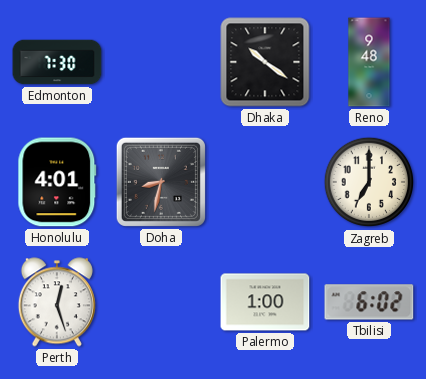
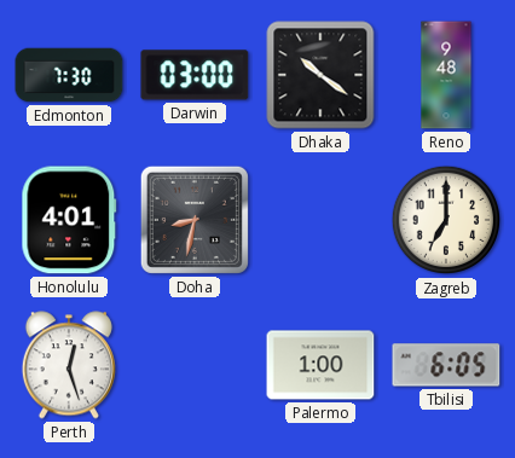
Darwin: none -> 03:00
Tbilisi: 6:02 -> 6:05
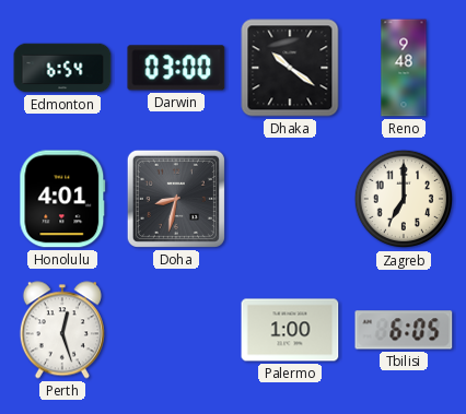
Edmonton: 7:30 -> 6:54
